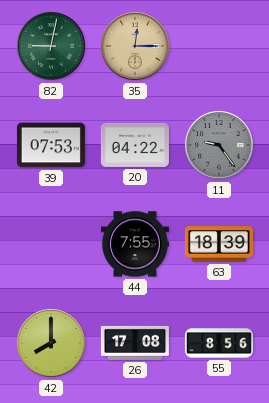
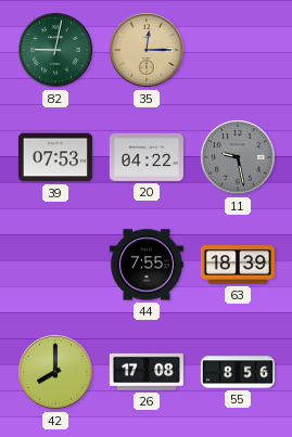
11: 9:24 -> 9:28
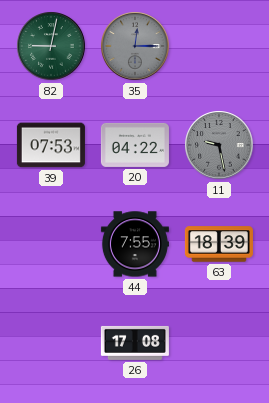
35 dial: champagne -> grey
42: 8:00 -> none
55: 8:56 -> none
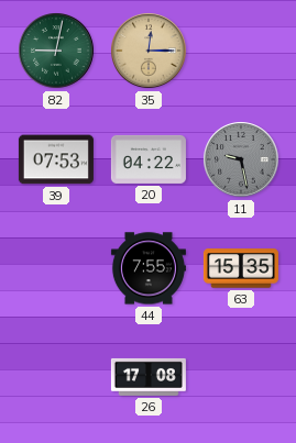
35 dial: grey -> champagne
63: 18:39 -> 15:35
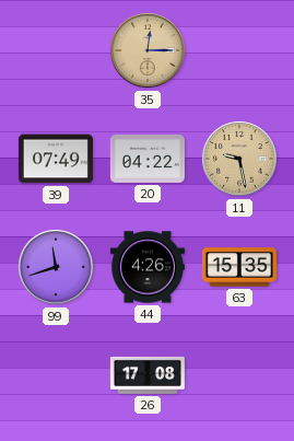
82: 9:02 -> none
39: 07:53 -> 07:49
11 dial: grey -> champagne
99: none -> 11:42
44: 7:55 -> 4:26
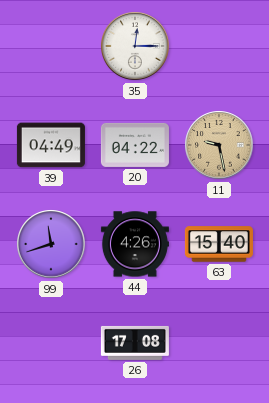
35 dial: champagne -> white
39: 07:49 -> 04:49
63: 15:35 -> 15:40
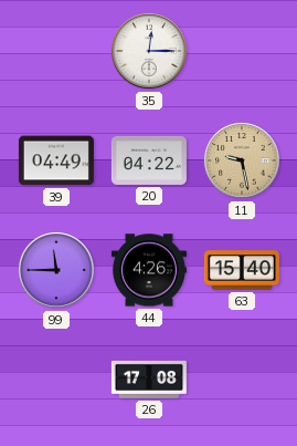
99: 11:42 -> 11:45
